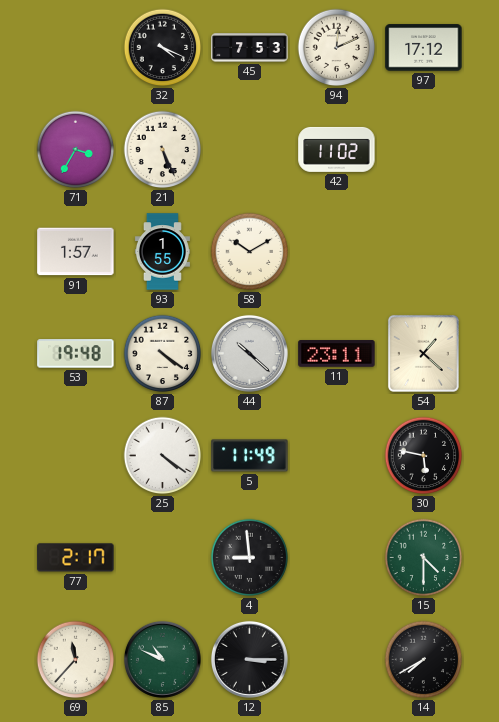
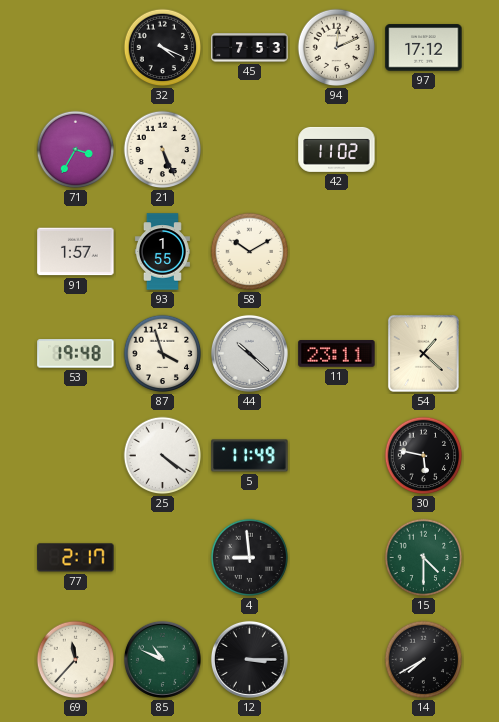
87: 4:21 -> 3:57
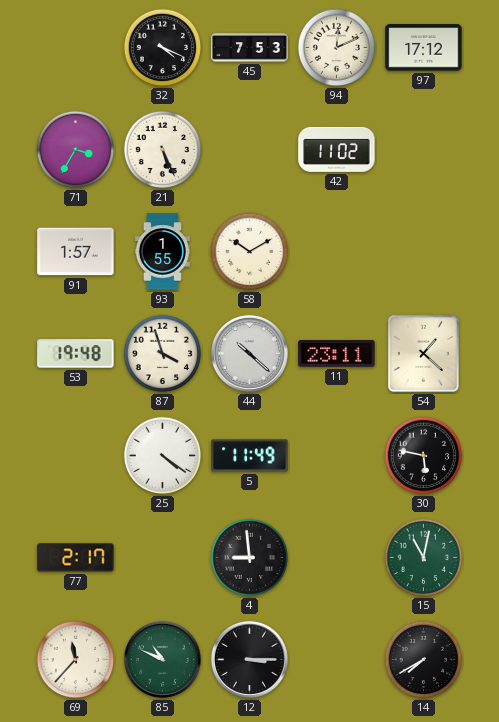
15: 4:30 -> 11:02
